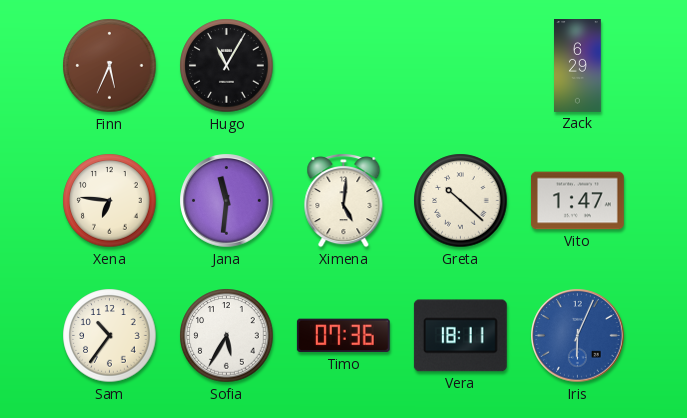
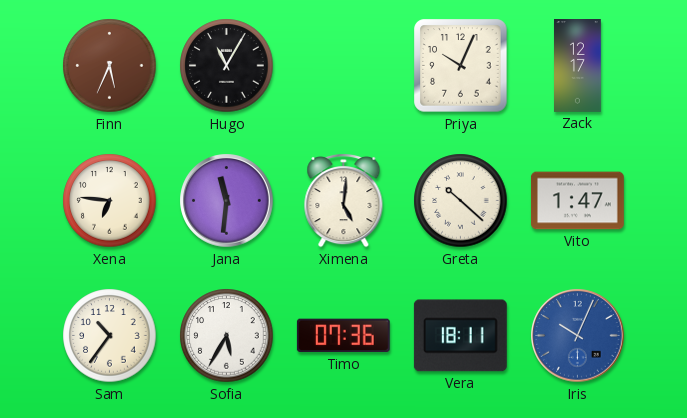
Priya: none -> 10:04
Zack: 6:29 -> 12:17
Iris: 6:04 -> 10:04
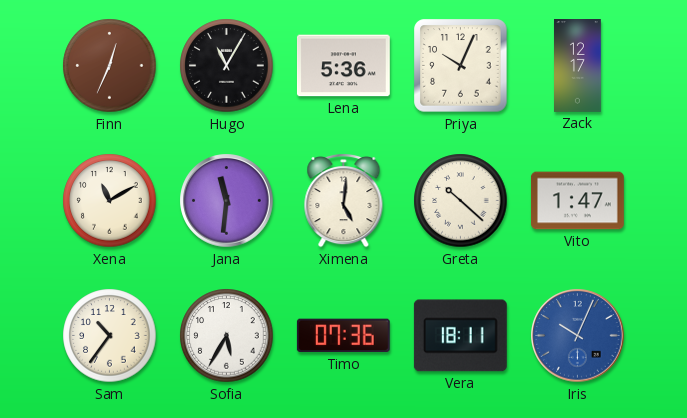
Finn: 5:34 -> 12:34
Lena: none -> 5:36
Xena: 6:46 -> 11:10
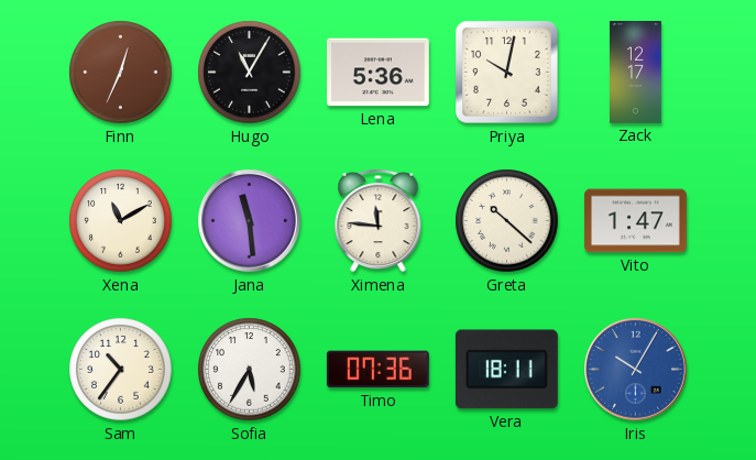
Priya: 10:04 -> 10:02
Jana: 11:31 -> 11:29
Ximena: 5:01 -> 11:46
Iris: 10:04 -> 10:05
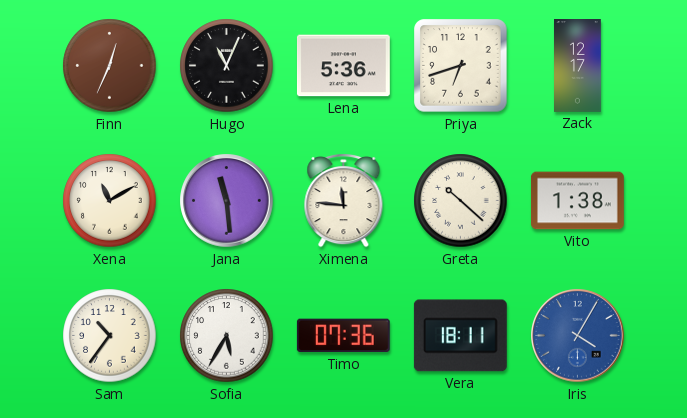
Hugo: 11:05 -> 11:04
Priya: 10:02 -> 6:42
Vito: 1:47 -> 1:38
Iris: 10:05 -> 4:05
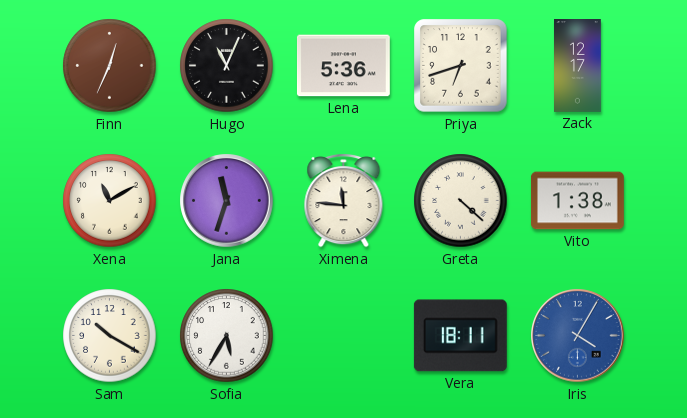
Jana: 11:29 -> 11:33
Greta: 10:22 -> 4:22
Sam: 10:36 -> 10:20
Timo: 07:36 -> none
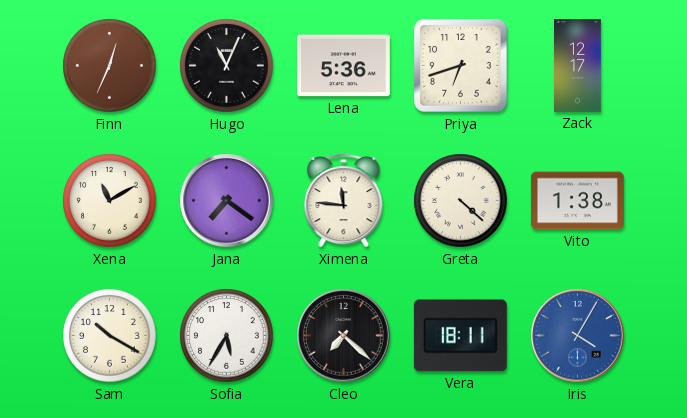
Jana: 11:33 -> 7:21
Cleo: none -> 7:22
